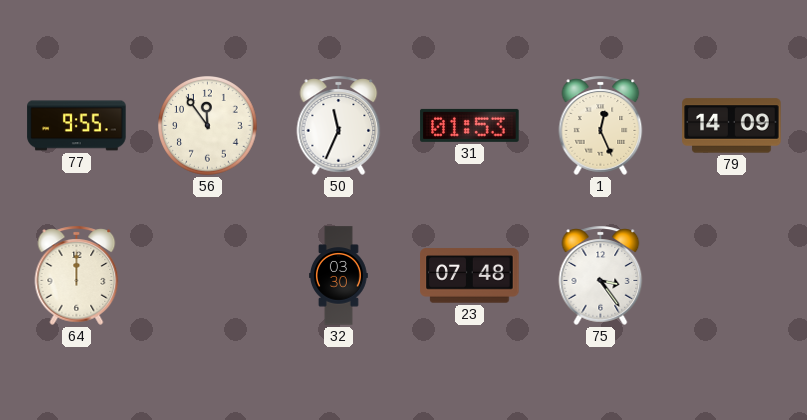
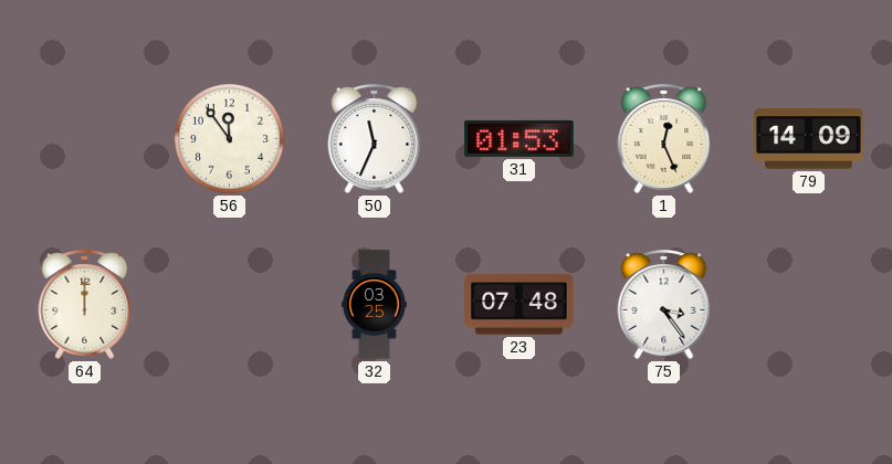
77: 9:55 -> none
32: 03:30 -> 03:25
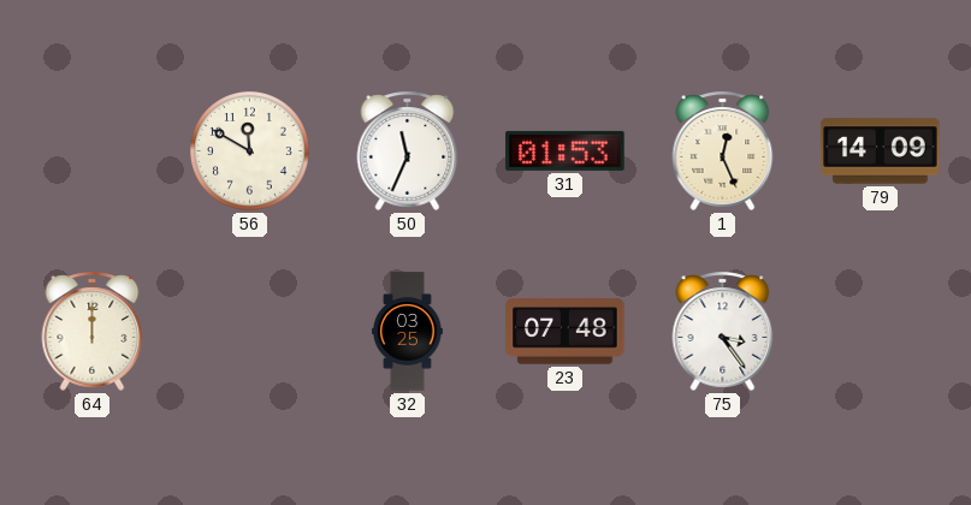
56: 11:54 -> 11:50
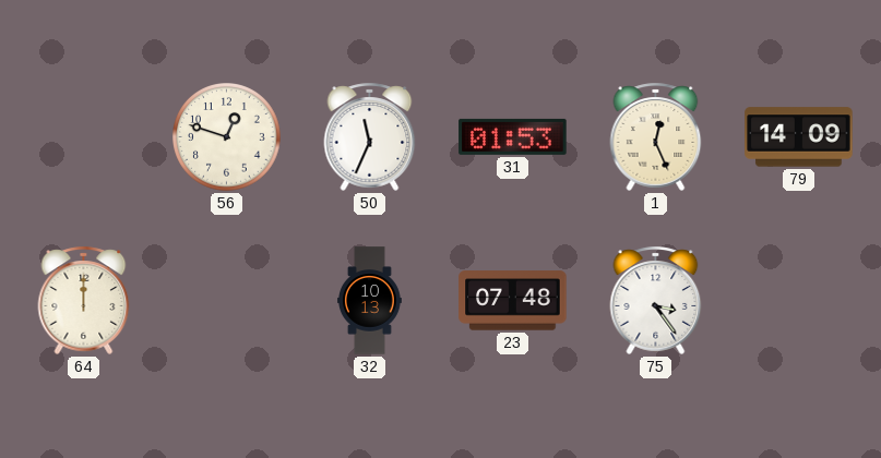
56: 11:50 -> 12:48
32: 03:25 -> 10:13
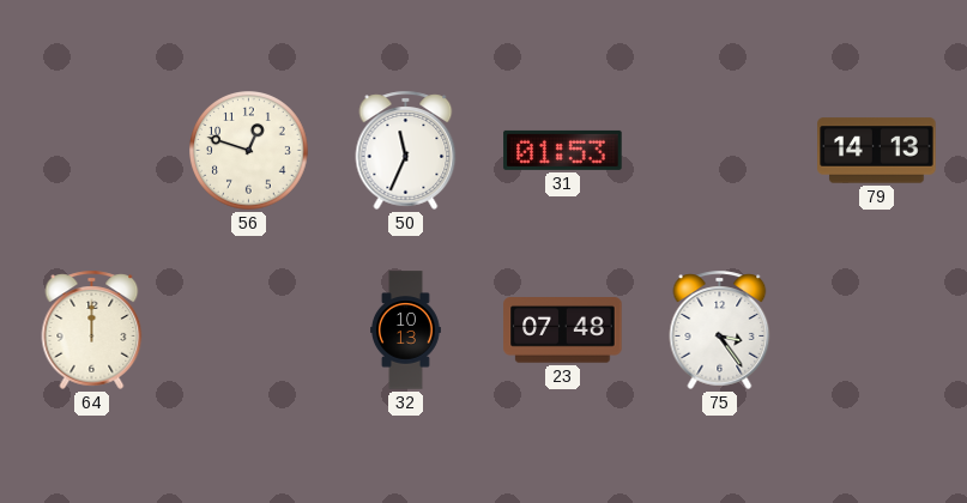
1: 12:26 -> none
79: 14:09 -> 14:13
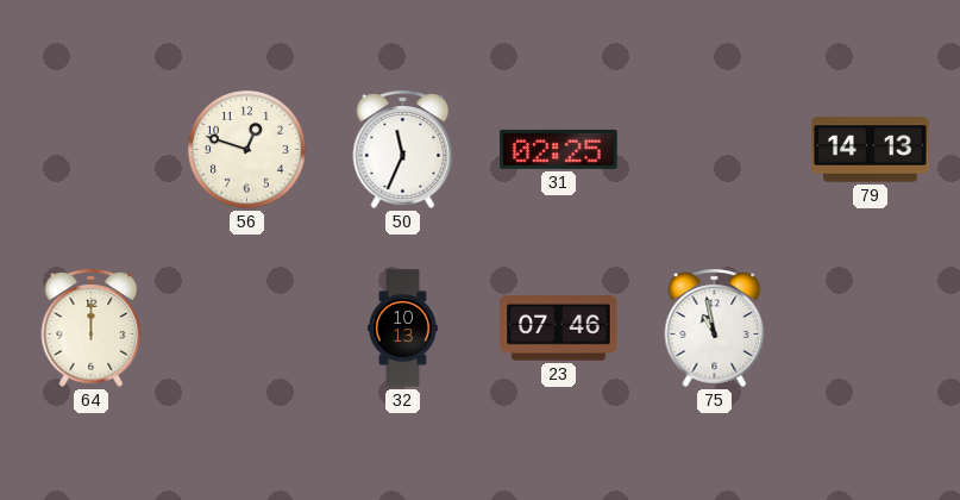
31: 01:53 -> 02:25
23: 07:48 -> 07:46
75: 3:24 -> 10:58
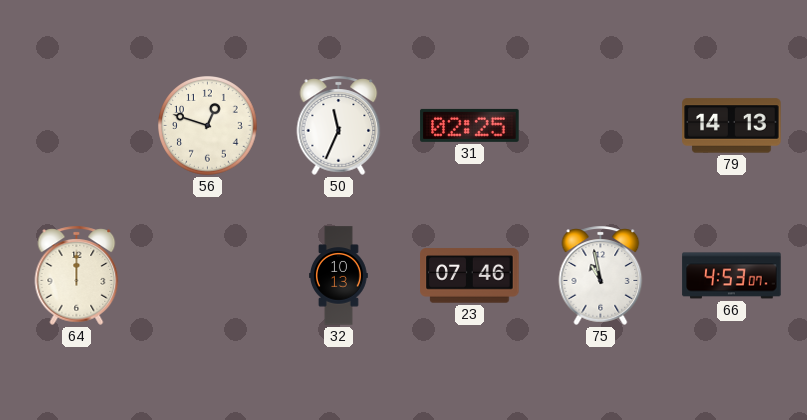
66: none -> 4:53
